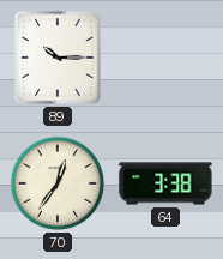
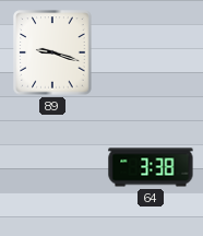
89: 10:15 -> 9:18
70: 12:36 -> none
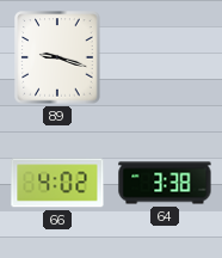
66: none -> 4:02
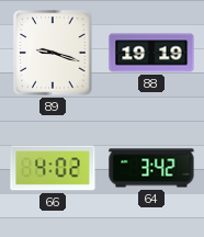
88: none -> 19:19
64: 3:38 -> 3:42
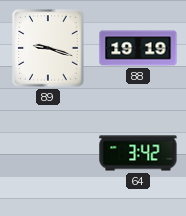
66: 4:02 -> none
